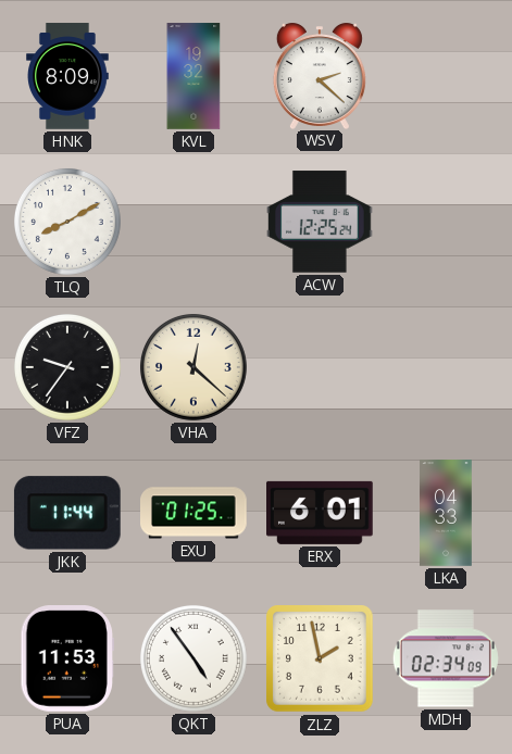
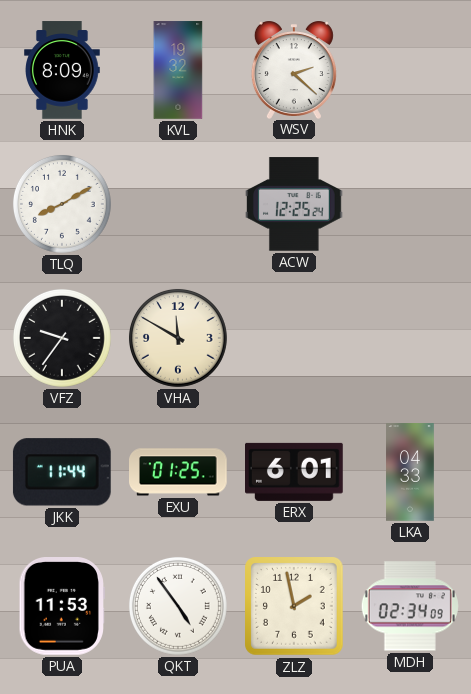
VHA: 12:22 -> 11:50
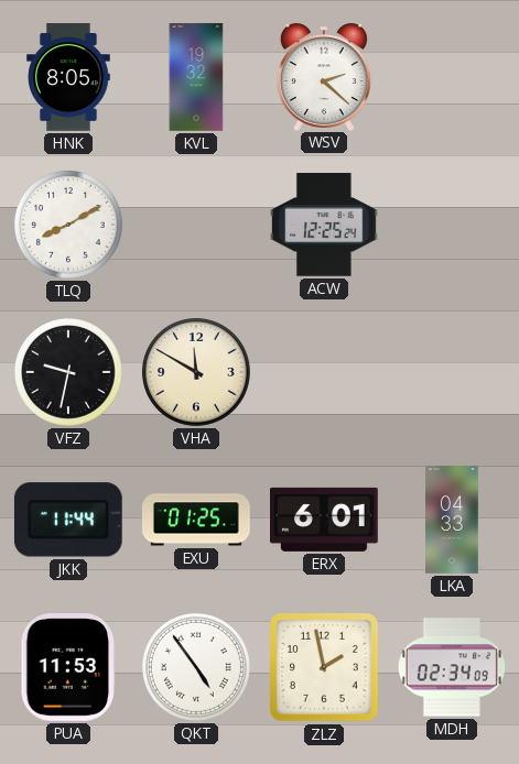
HNK: 8:09 -> 8:05
VFZ: 9:36 -> 9:32
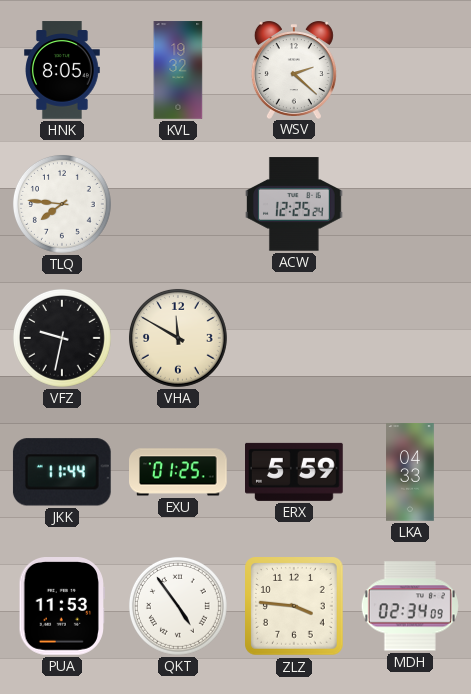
TLQ: 8:10 -> 7:46
ERX: 6:01 -> 5:59
ZLZ: 1:58 -> 3:46
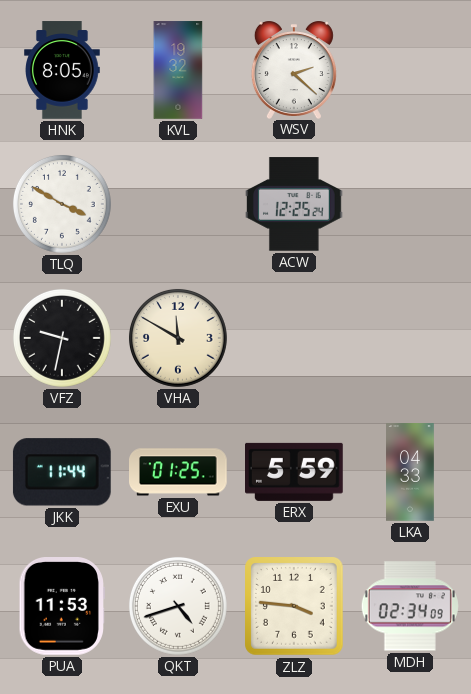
TLQ: 7:46 -> 3:50
QKT: 4:54 -> 4:42
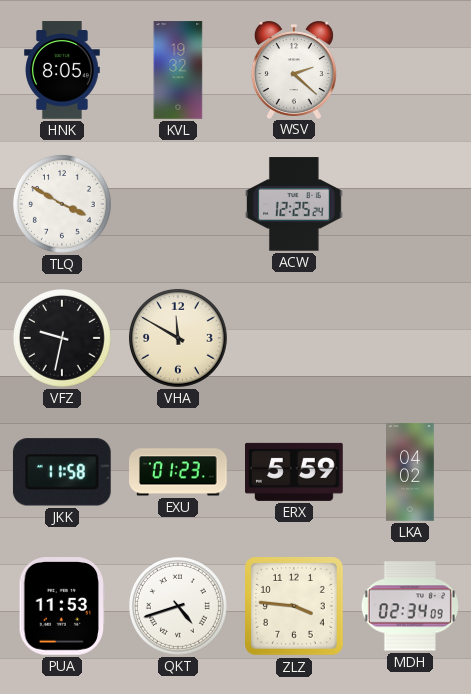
JKK: 11:44 -> 11:58
EXU: 01:25 -> 01:23
LKA: 04:33 -> 04:02
